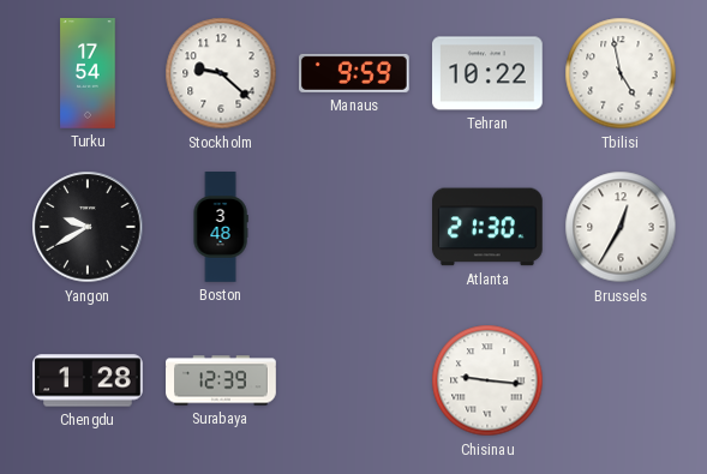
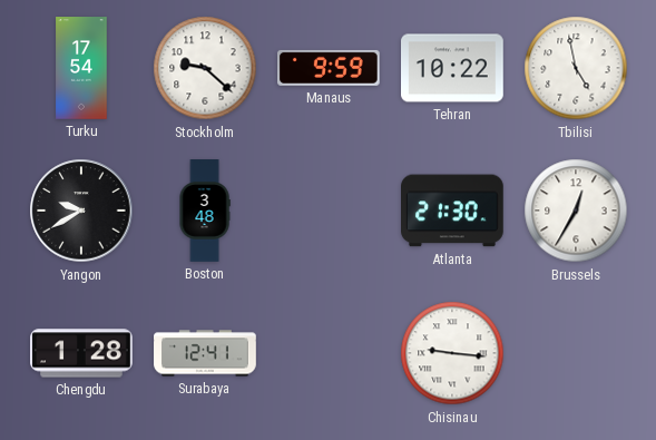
Surabaya: 12:39 -> 12:41
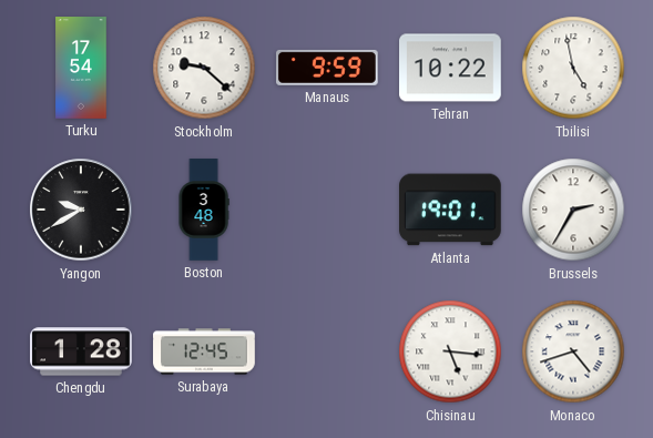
Atlanta: 21:30 -> 19:01
Brussels: 12:35 -> 2:35
Surabaya: 12:41 -> 12:45
Chisinau: 9:16 -> 5:16
Monaco: none -> 4:42
